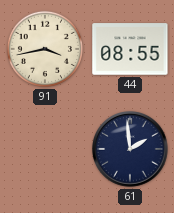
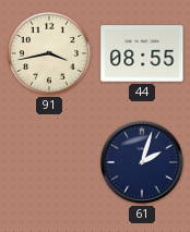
61: 1:59 -> 2:03
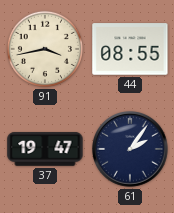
37: none -> 19:47
61: 2:03 -> 2:06
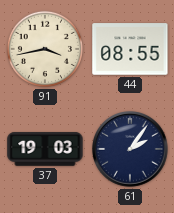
37: 19:47 -> 19:03
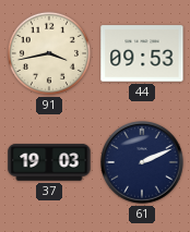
44: 08:55 -> 09:53
61: 2:06 -> 2:11
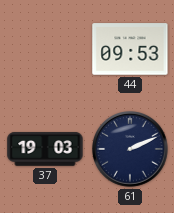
91: 3:43 -> none
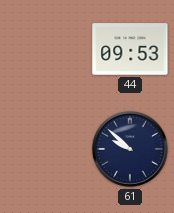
37: 19:03 -> none
61: 2:11 -> 9:52
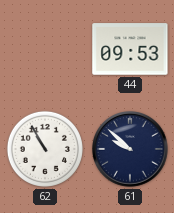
62: none -> 10:55
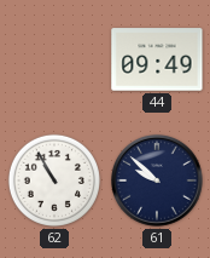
44: 09:53 -> 09:49
